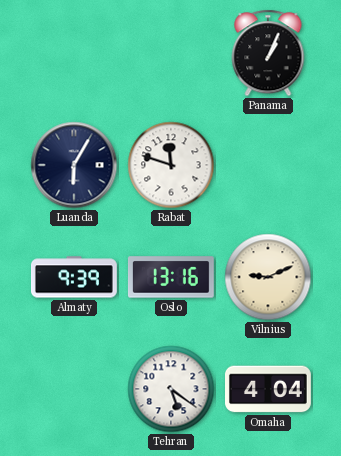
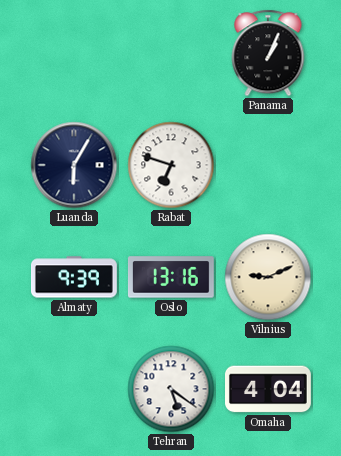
Rabat: 11:48 -> 6:48
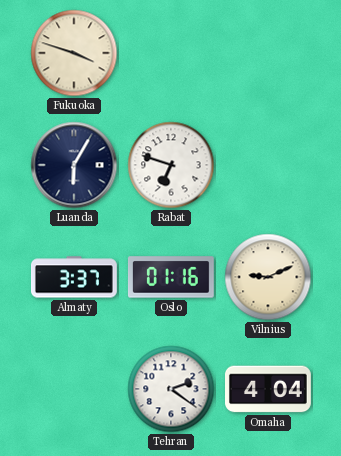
Fukuoka: none -> 3:48
Panama: 1:04 -> none
Almaty: 9:39 -> 3:37
Oslo: 13:16 -> 01:16
Tehran: 5:21 -> 2:21
